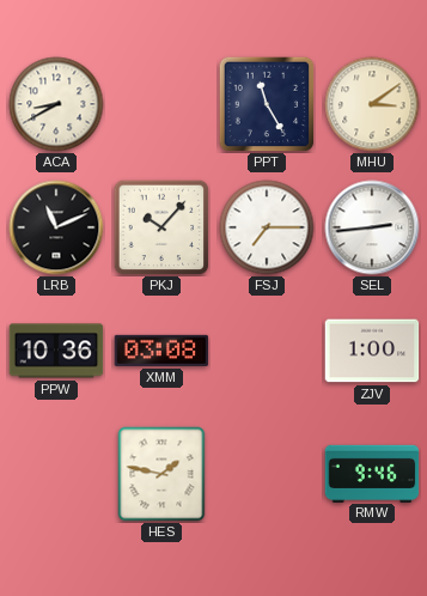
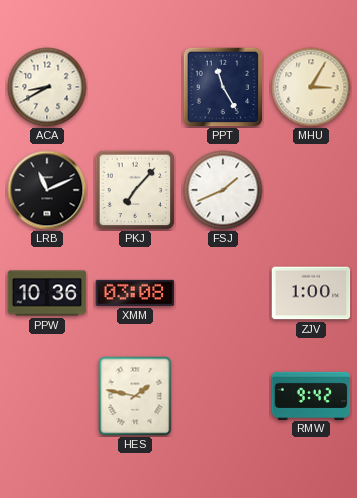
MHU: 3:09 -> 3:05
PKJ: 10:07 -> 7:07
FSJ: 7:15 -> 1:41
SEL: 2:44 -> none
RMW: 9:46 -> 9:42
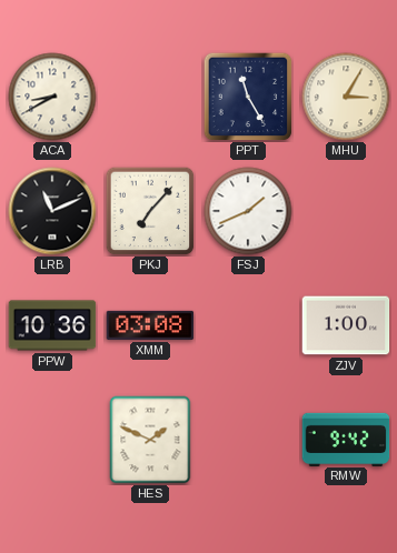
HES: 1:47 -> 1:49
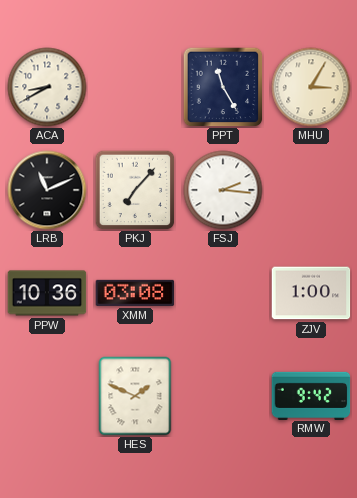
FSJ: 1:41 -> 2:16
